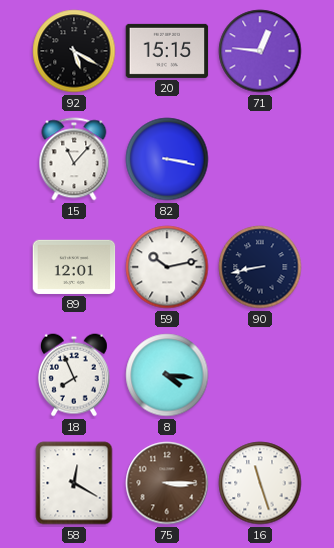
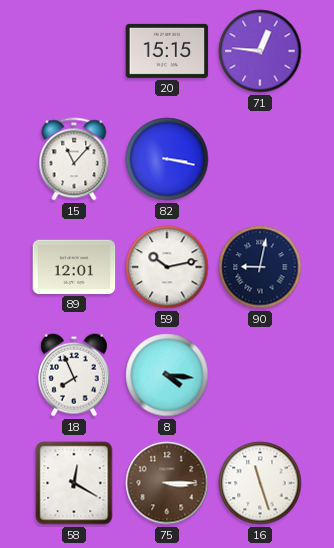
92: 5:20 -> none
90: 8:43 -> 9:02
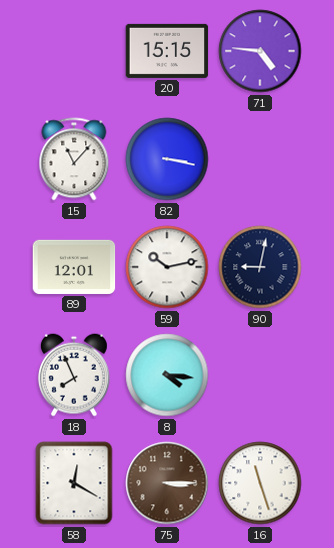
71: 12:46 -> 4:46
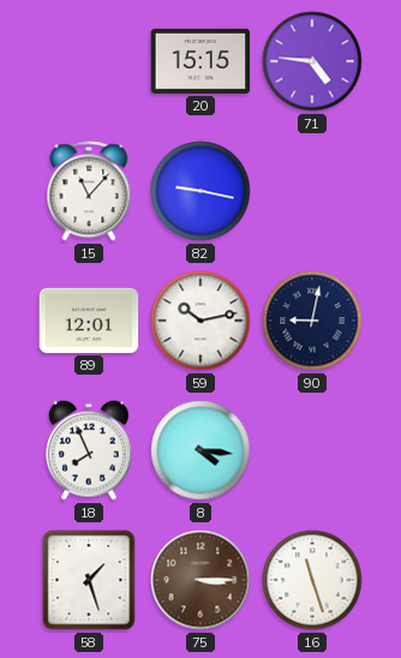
82: 3:17 -> 9:17
58: 12:20 -> 1:27
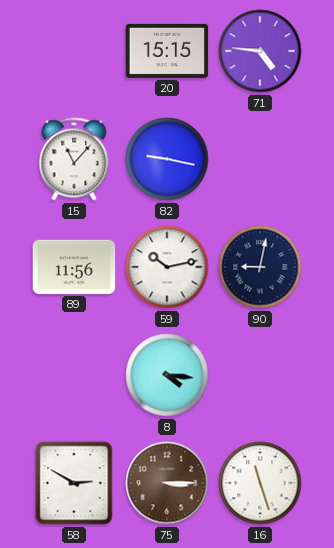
89: 12:01 -> 11:56
18: 7:56 -> none
58: 1:27 -> 2:50
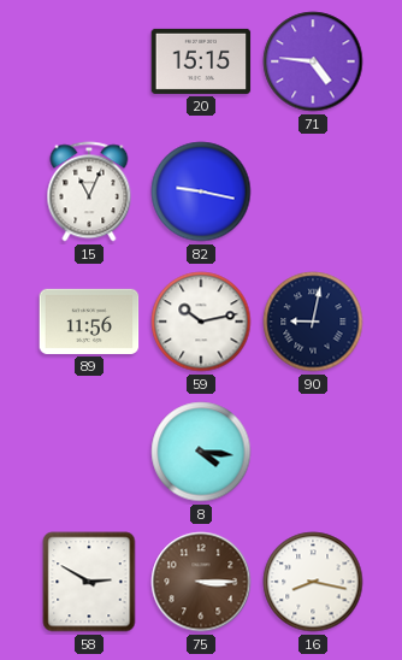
15: 11:07 -> 11:04
16: 11:27 -> 8:17
